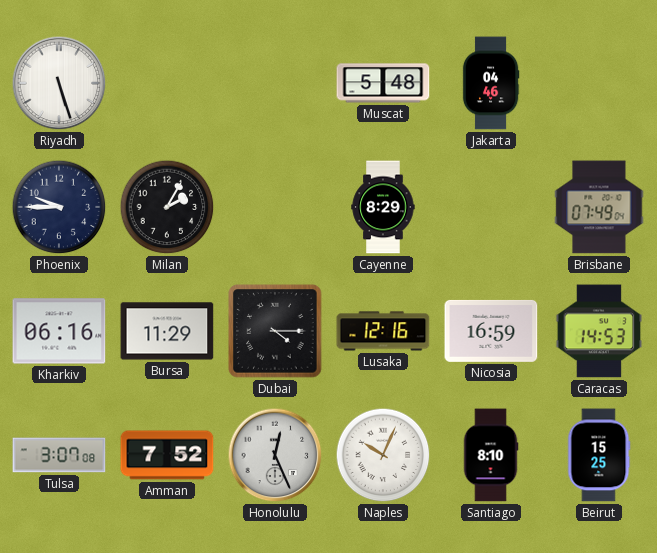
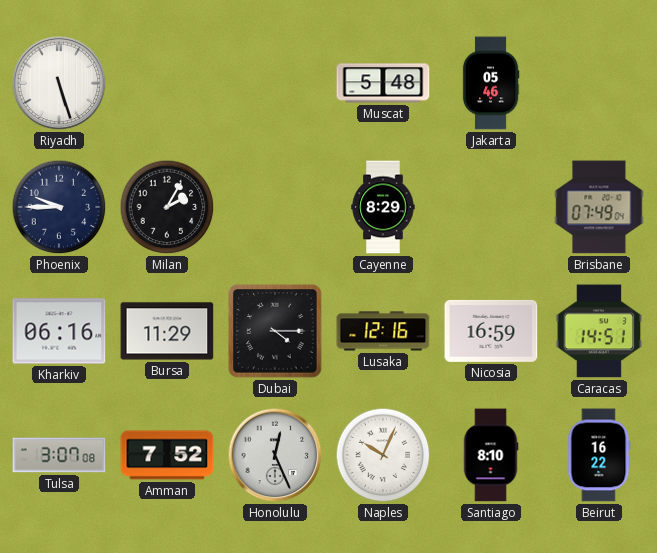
Jakarta: 04:46 -> 05:46
Caracas: 14:53 -> 14:51
Beirut: 15:25 -> 16:22
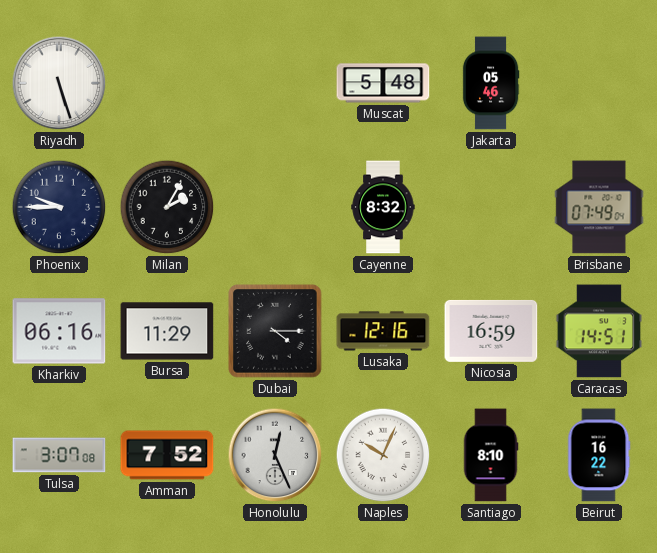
Cayenne: 8:29 -> 8:32
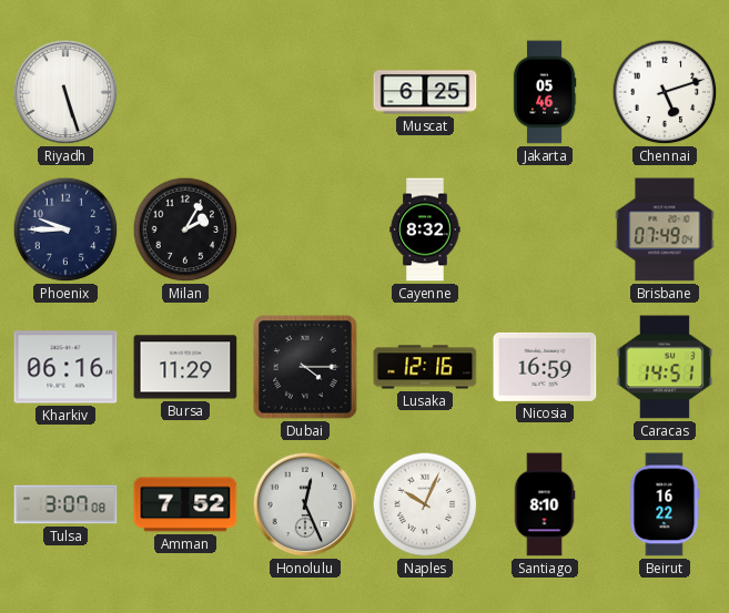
Muscat: 5:48 -> 6:25
Chennai: none -> 5:12
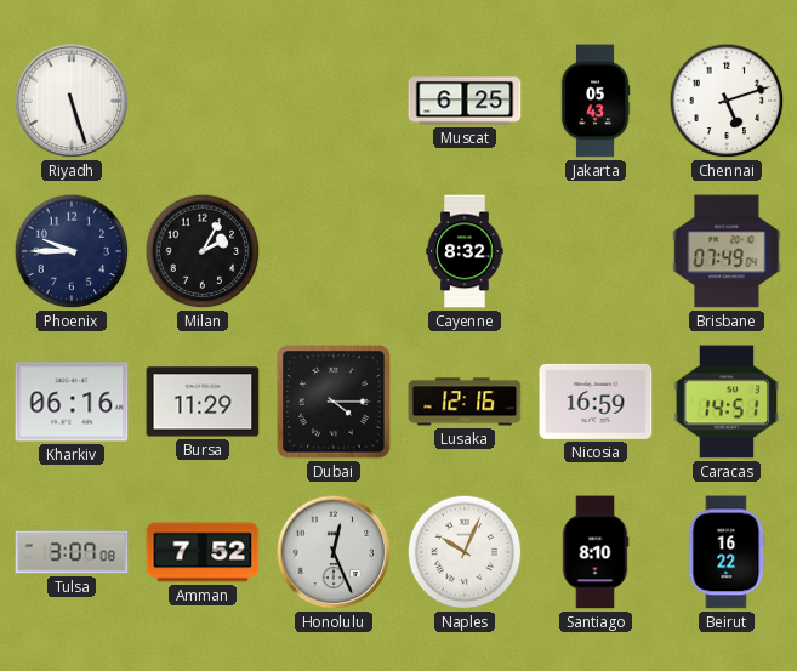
Jakarta: 05:46 -> 05:43
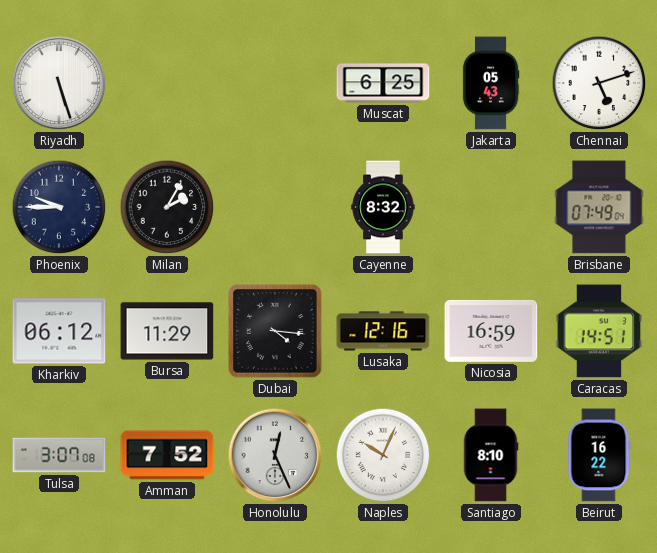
Kharkiv: 06:16 -> 06:12
Dubai: 4:15 -> 4:16
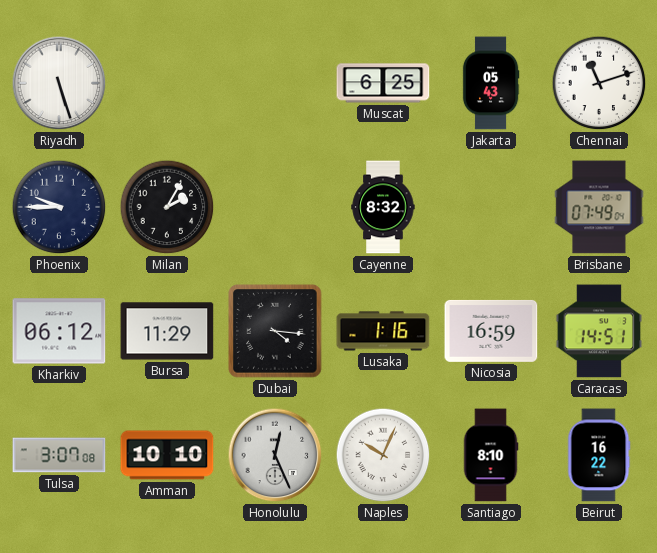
Chennai: 5:12 -> 11:12
Lusaka: 12:16 -> 1:16
Amman: 7:52 -> 10:10
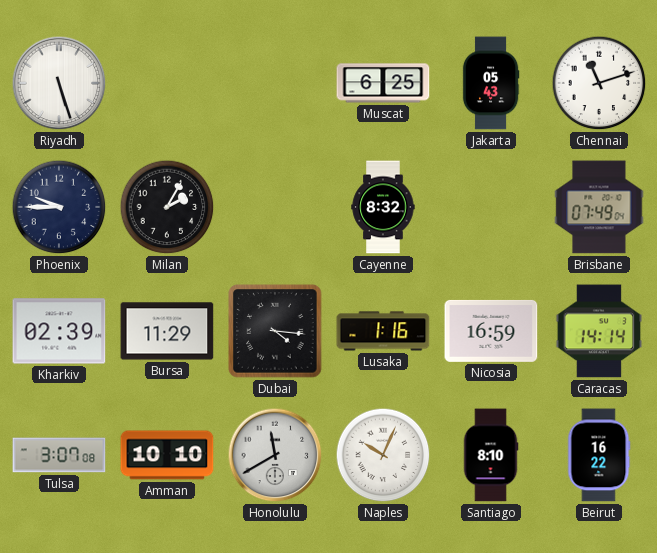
Kharkiv: 06:12 -> 02:39
Caracas: 14:51 -> 14:14
Honolulu: 12:26 -> 11:40
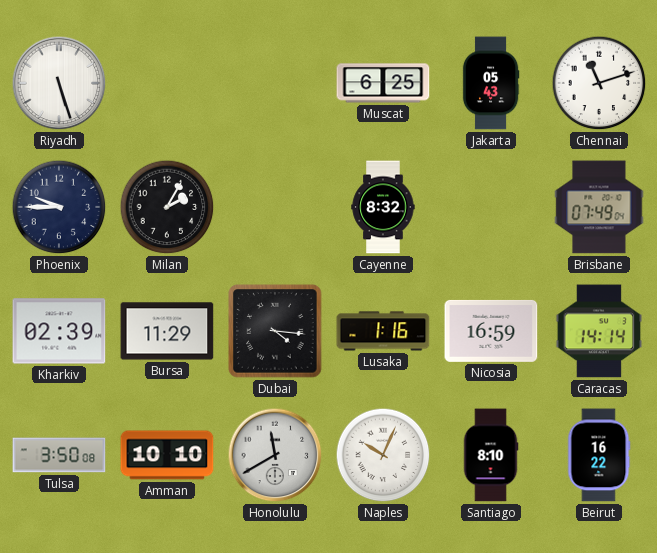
Tulsa: 3:07 -> 3:50
